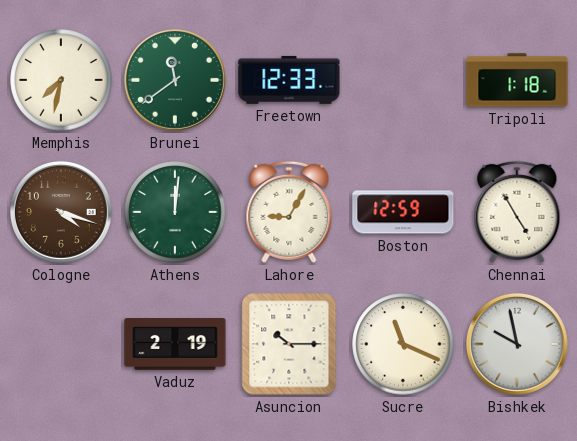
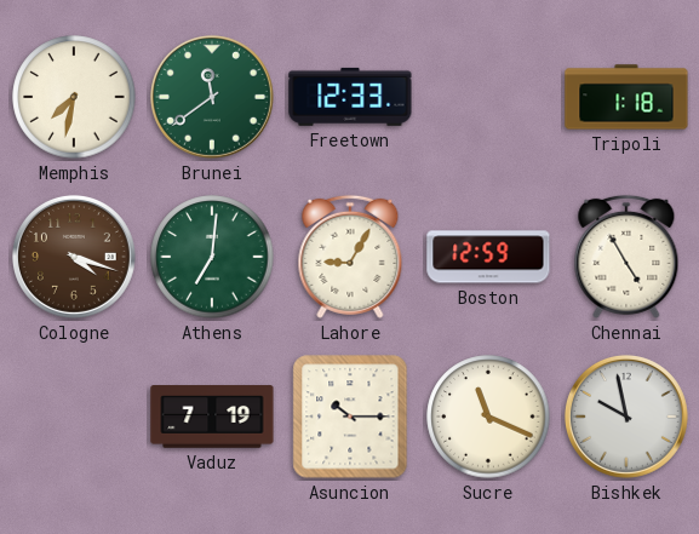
Athens: 12:01 -> 7:01
Vaduz: 2:19 -> 7:19
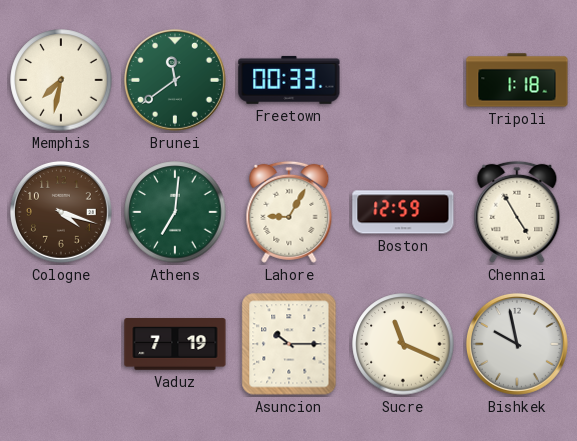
Freetown: 12:33 -> 00:33
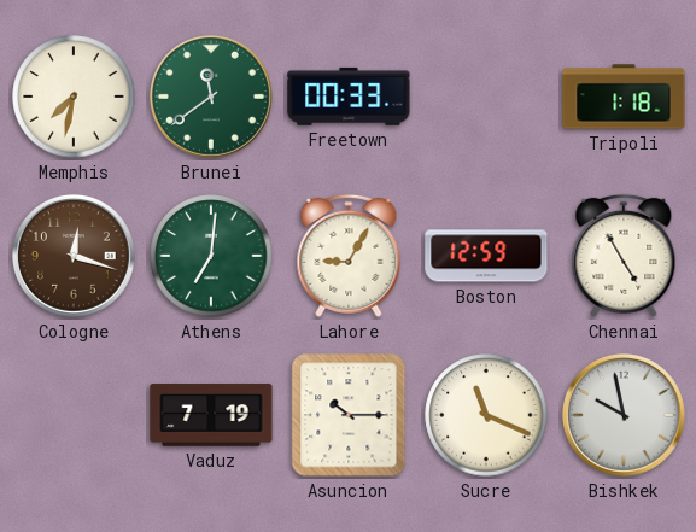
Cologne: 4:18 -> 12:18
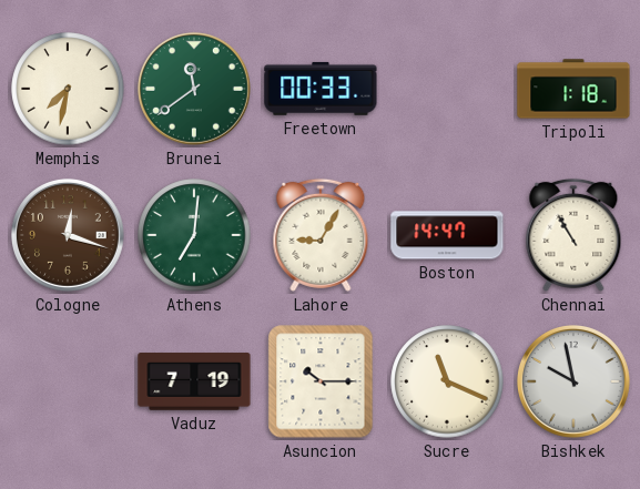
Boston: 12:59 -> 14:47
Chennai: 4:55 -> 10:55
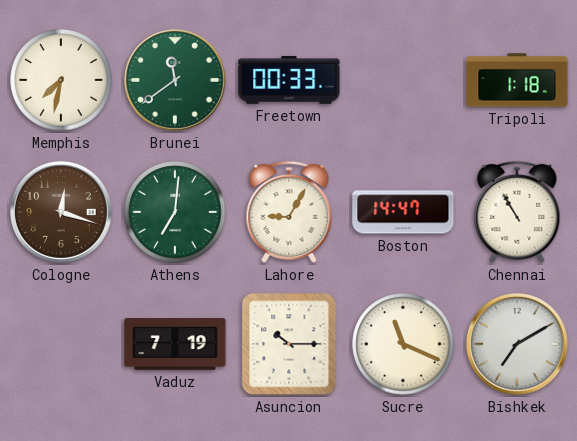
Bishkek: 9:58 -> 7:10
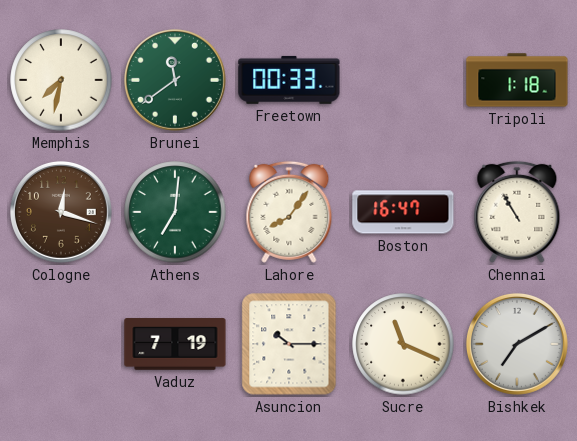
Lahore: 9:05 -> 8:06
Boston: 14:47 -> 16:47
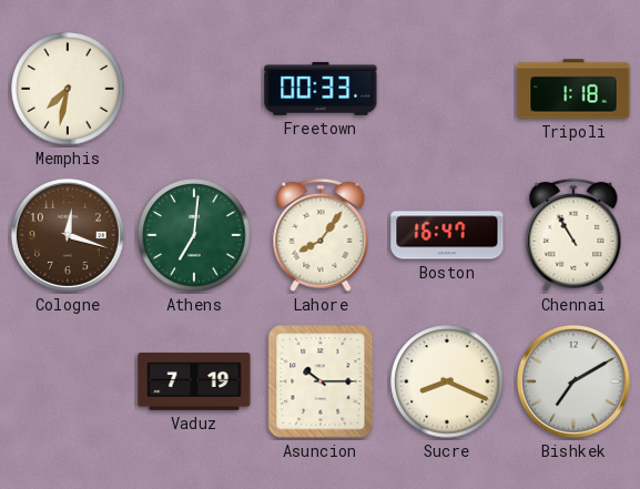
Brunei: 11:39 -> none
Sucre: 11:19 -> 8:19
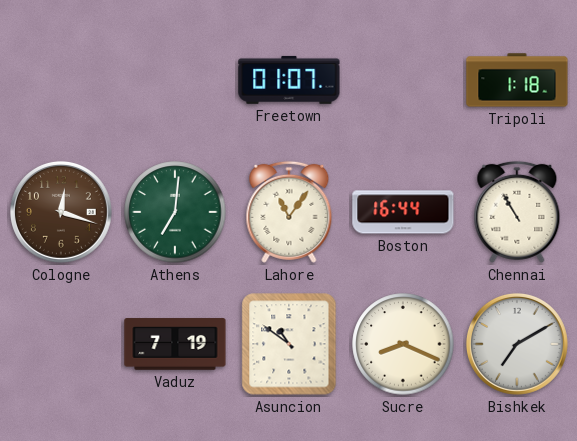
Memphis: 7:32 -> none
Freetown: 00:33 -> 01:07
Lahore: 8:06 -> 11:06
Boston: 16:47 -> 16:44
Asuncion: 10:15 -> 10:51
